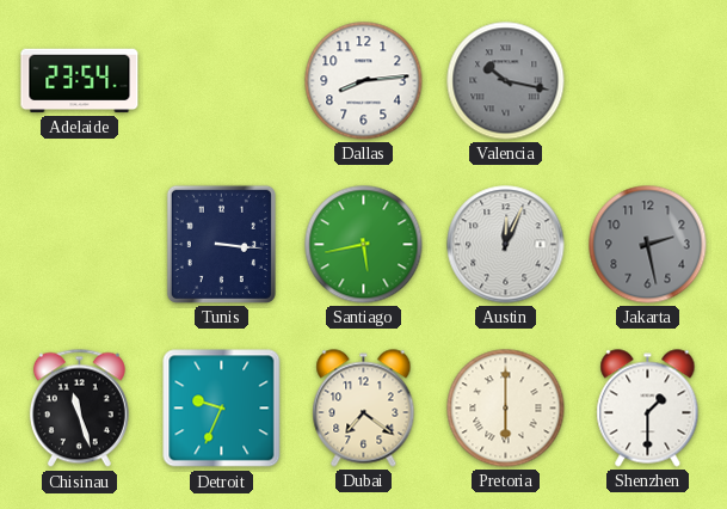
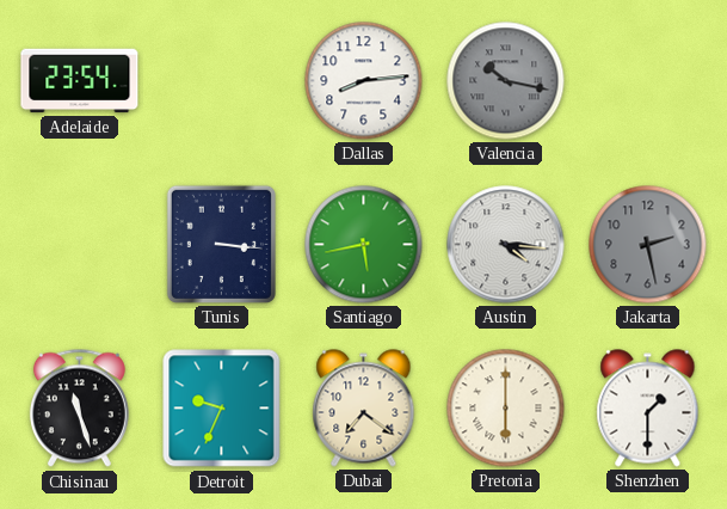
Austin: 12:04 -> 4:16
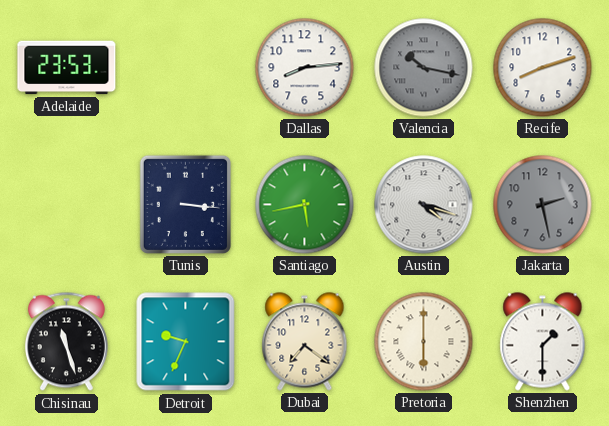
Adelaide: 23:54 -> 23:53
Recife: none -> 8:12
Austin: 4:16 -> 4:18
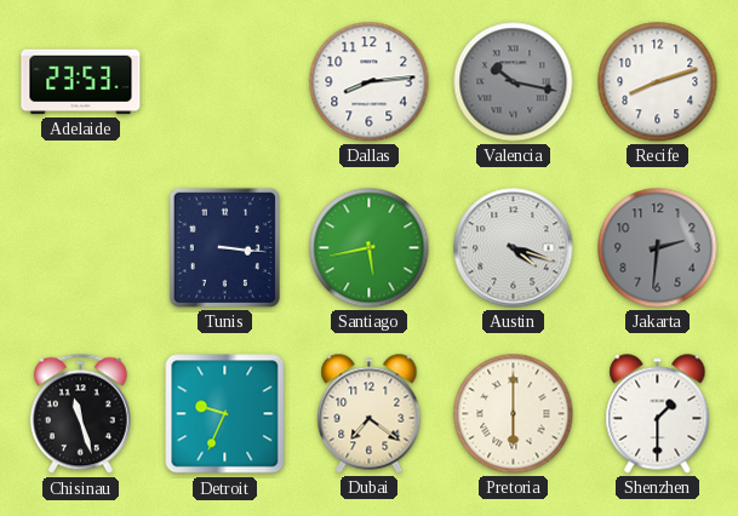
Jakarta: 2:28 -> 2:31
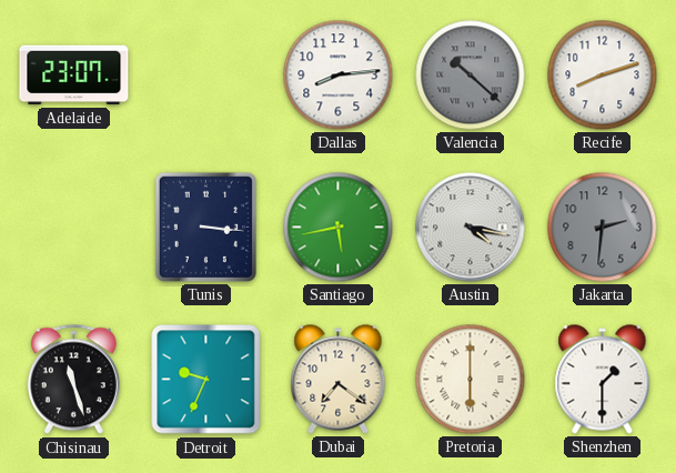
Adelaide: 23:53 -> 23:07
Valencia: 10:17 -> 10:22
Austin: 4:18 -> 4:17
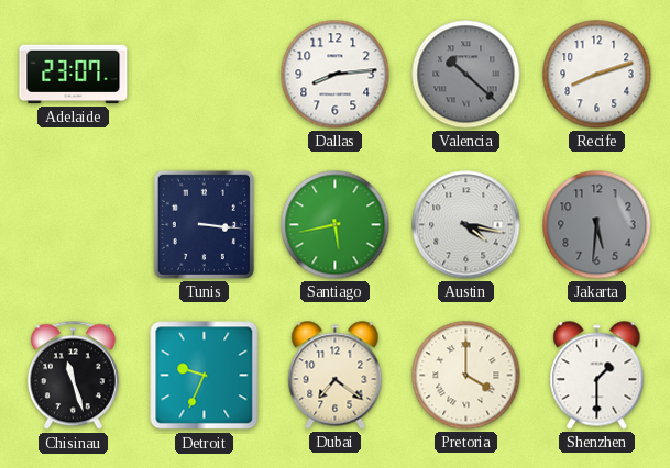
Jakarta: 2:31 -> 5:31
Pretoria: 6:00 -> 4:00
